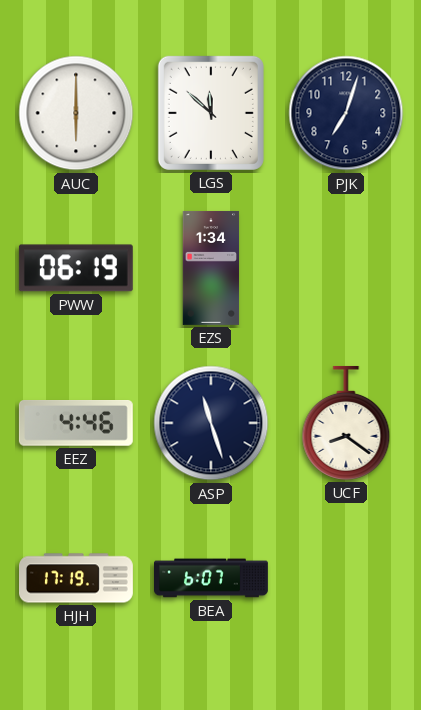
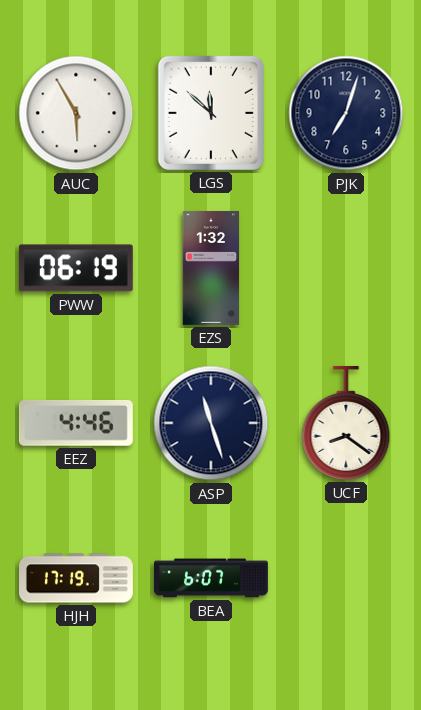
AUC: 6:00 -> 5:55
EZS: 1:34 -> 1:32
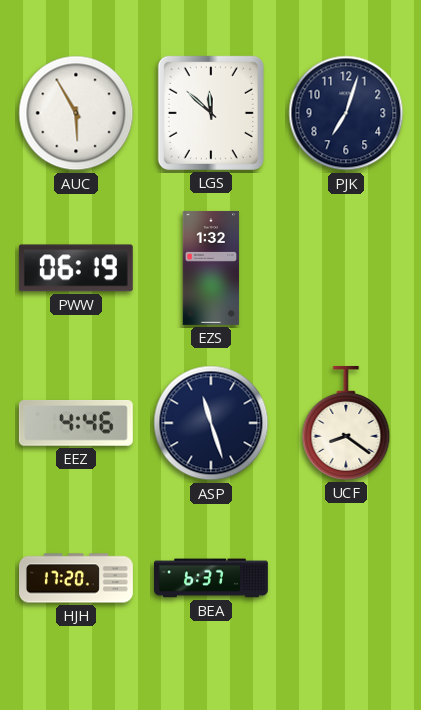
HJH: 17:19 -> 17:20
BEA: 6:07 -> 6:37
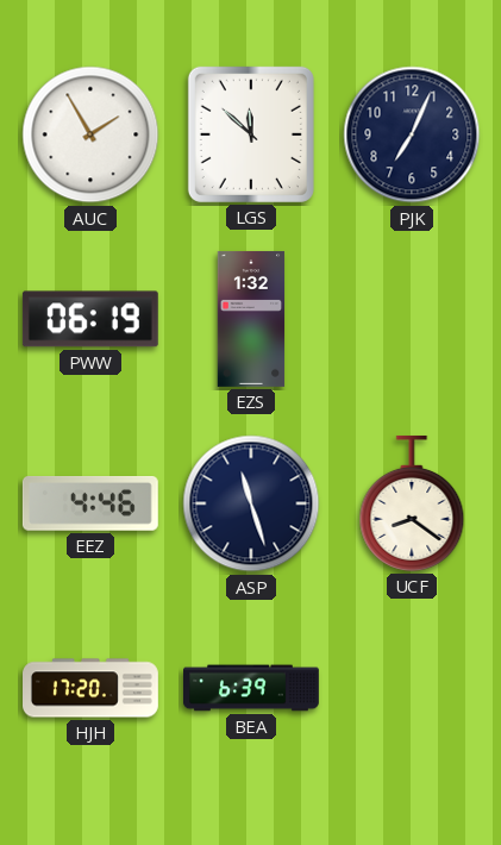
AUC: 5:55 -> 1:55
PJK: 7:03 -> 7:04
BEA: 6:37 -> 6:39
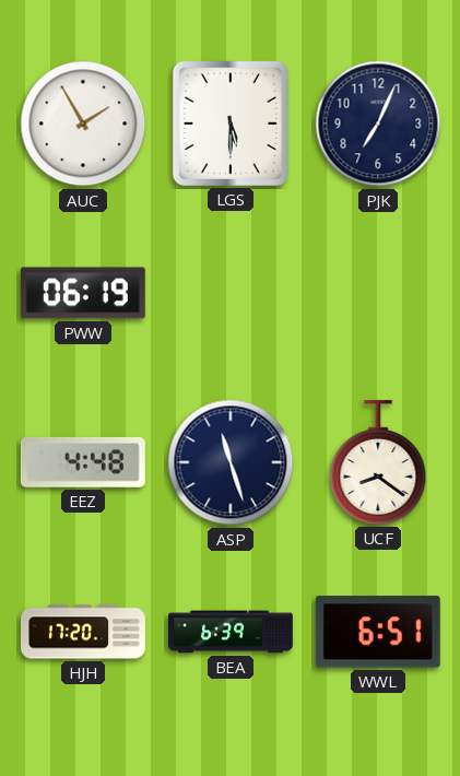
LGS: 11:52 -> 5:30
EZS: 1:32 -> none
EEZ: 4:46 -> 4:48
WWL: none -> 6:51
